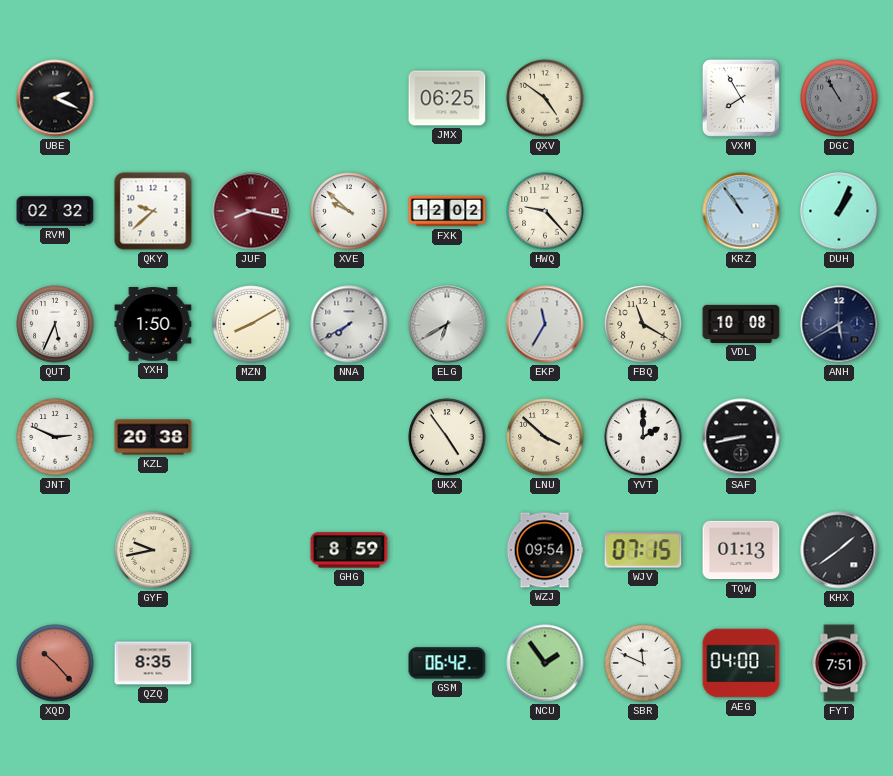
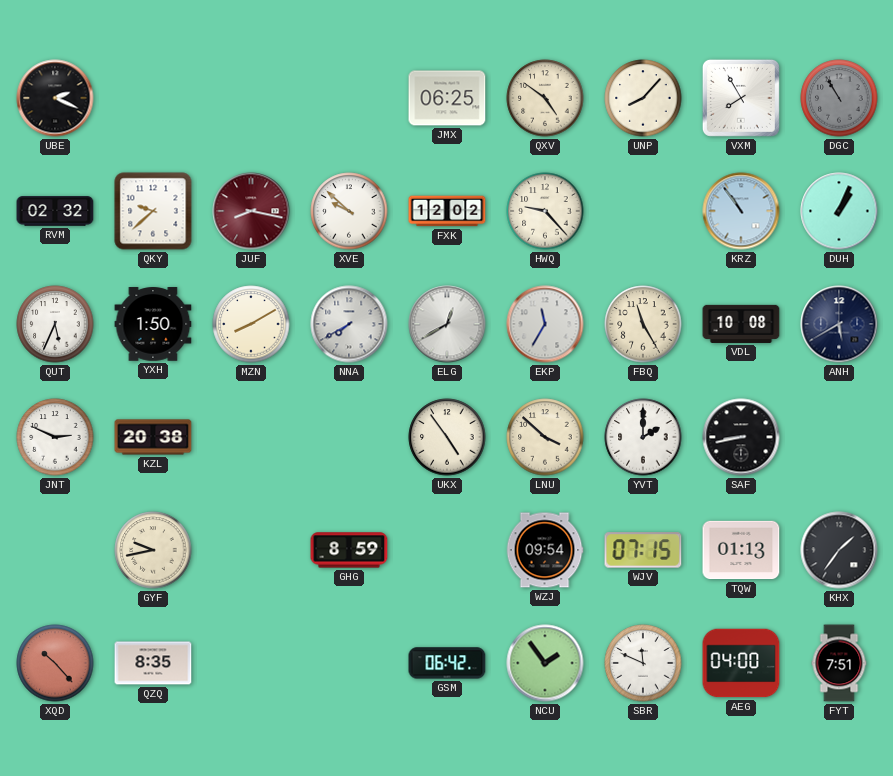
UNP: none -> 8:07
ELG: 6:40 -> 12:40
FBQ: 11:20 -> 11:25
KHX: 1:39 -> 1:36
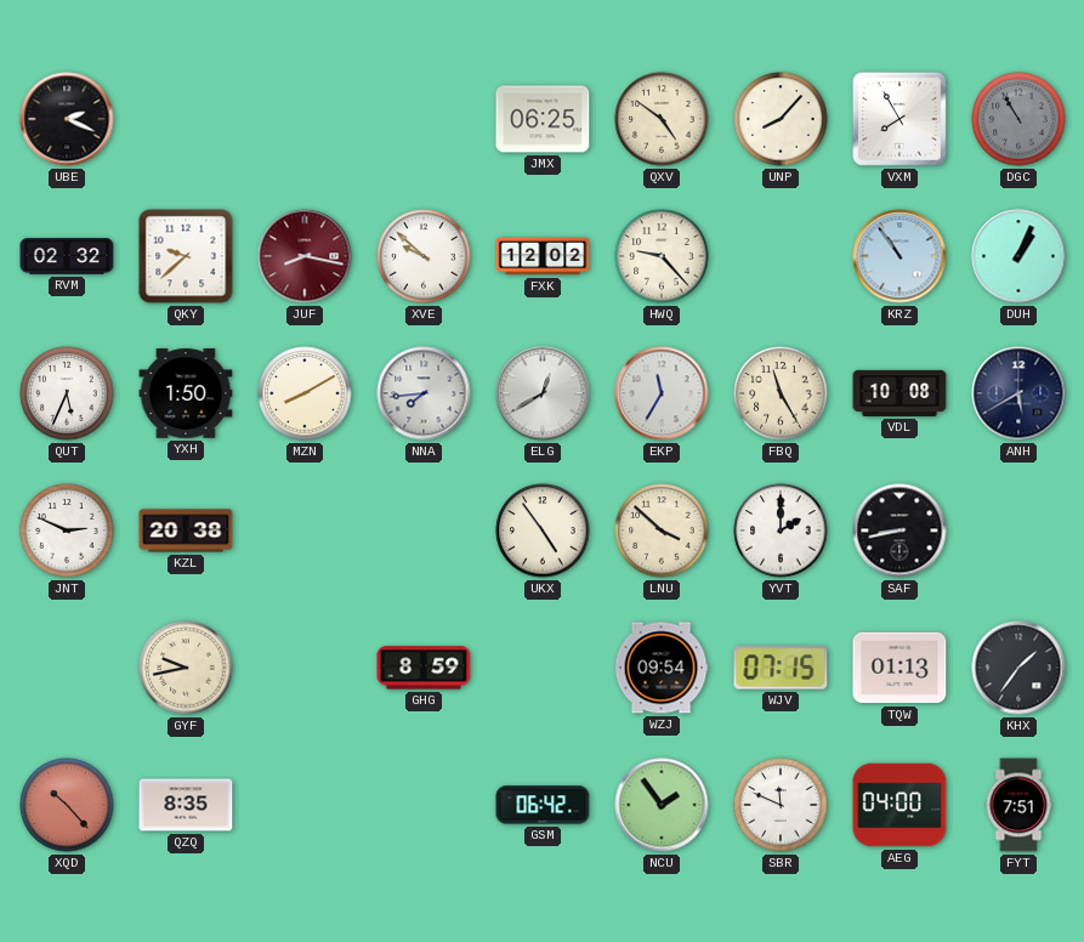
NNA: 7:40 -> 7:44
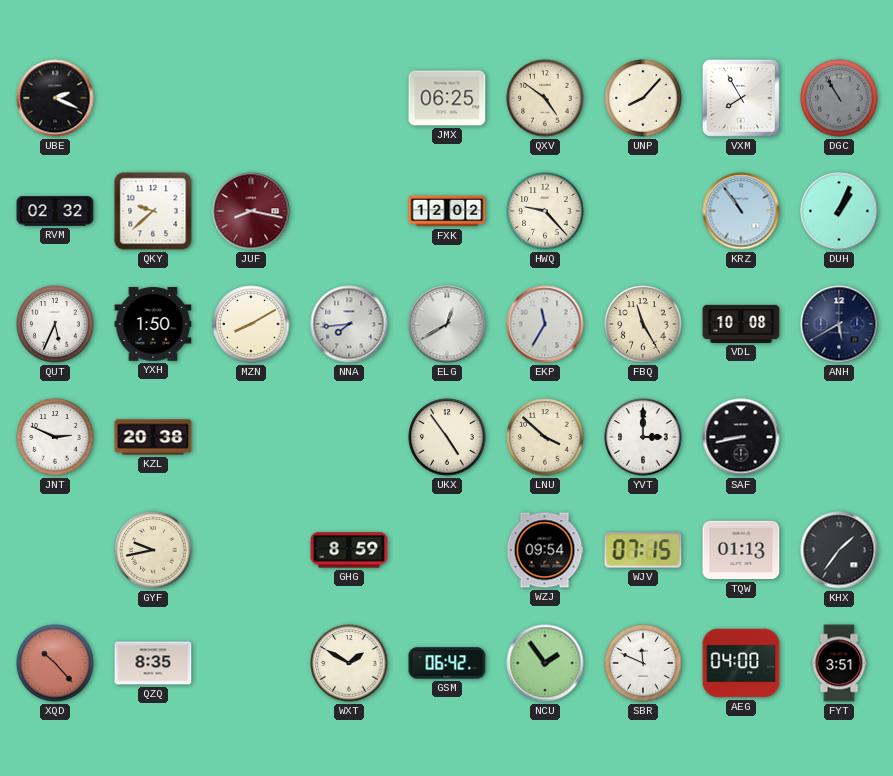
XVE: 9:52 -> none
YVT: 2:00 -> 3:00
WXT: none -> 1:50
FYT: 7:51 -> 3:51
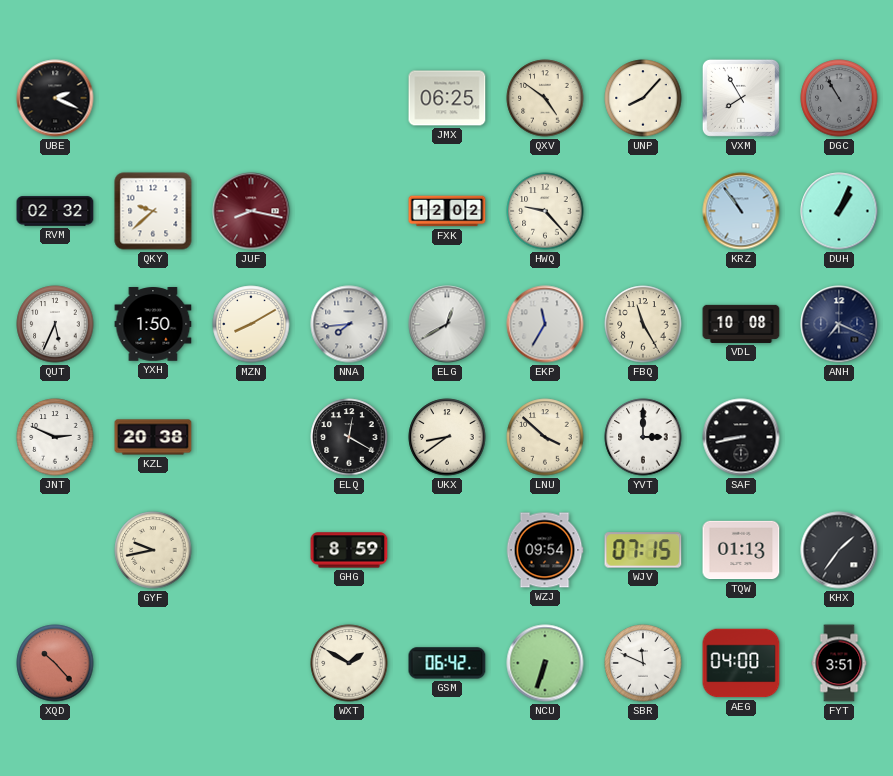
ANH: 5:40 -> 7:19
ELQ: none -> 12:20
UKX: 4:54 -> 8:39
QZQ: 8:35 -> none
NCU: 1:54 -> 6:33
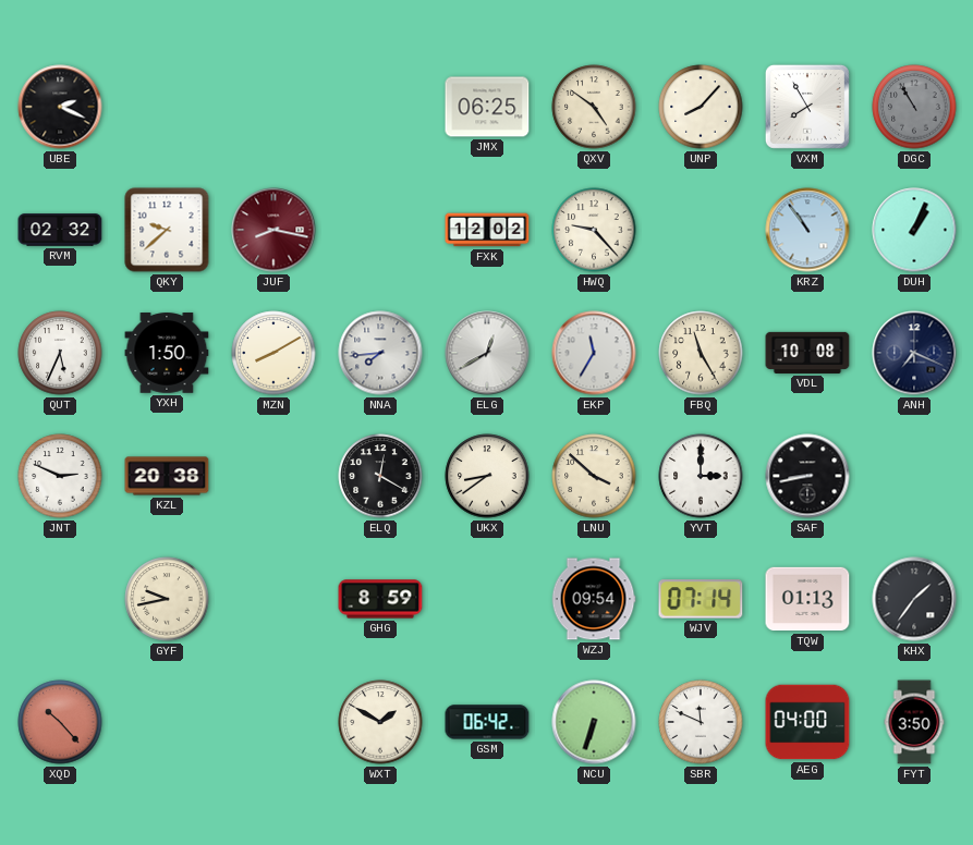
WJV: 07:15 -> 07:14
FYT: 3:51 -> 3:50
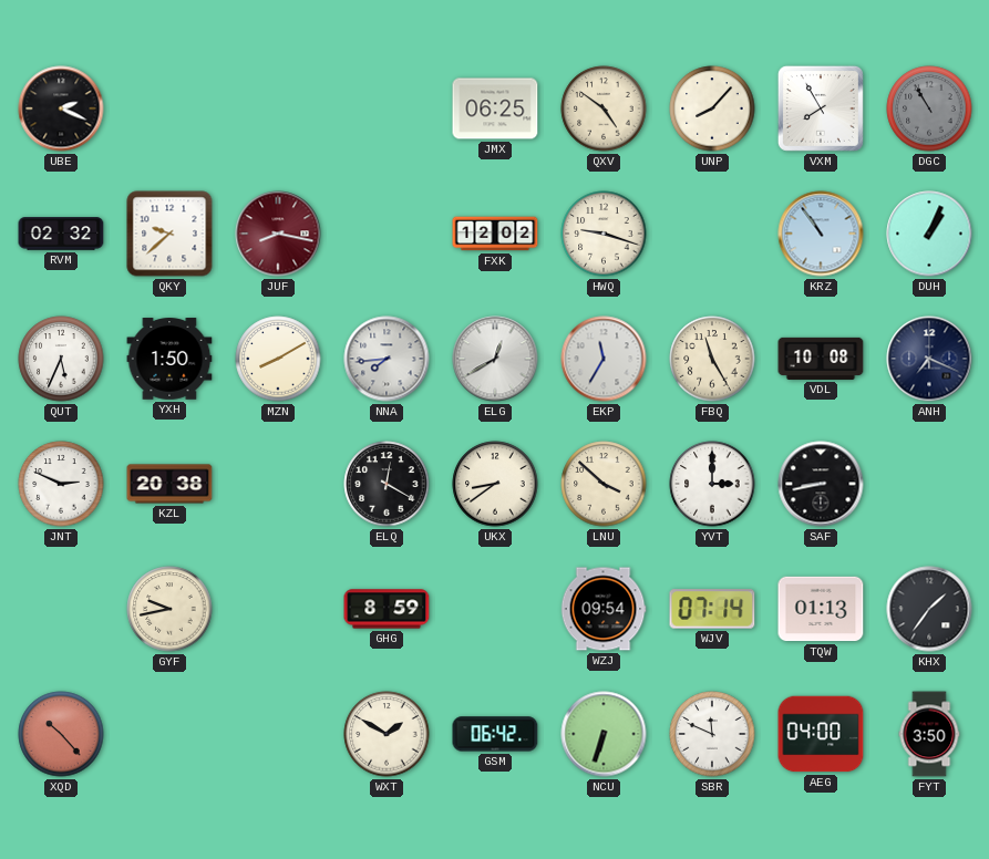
HWQ: 9:23 -> 9:18
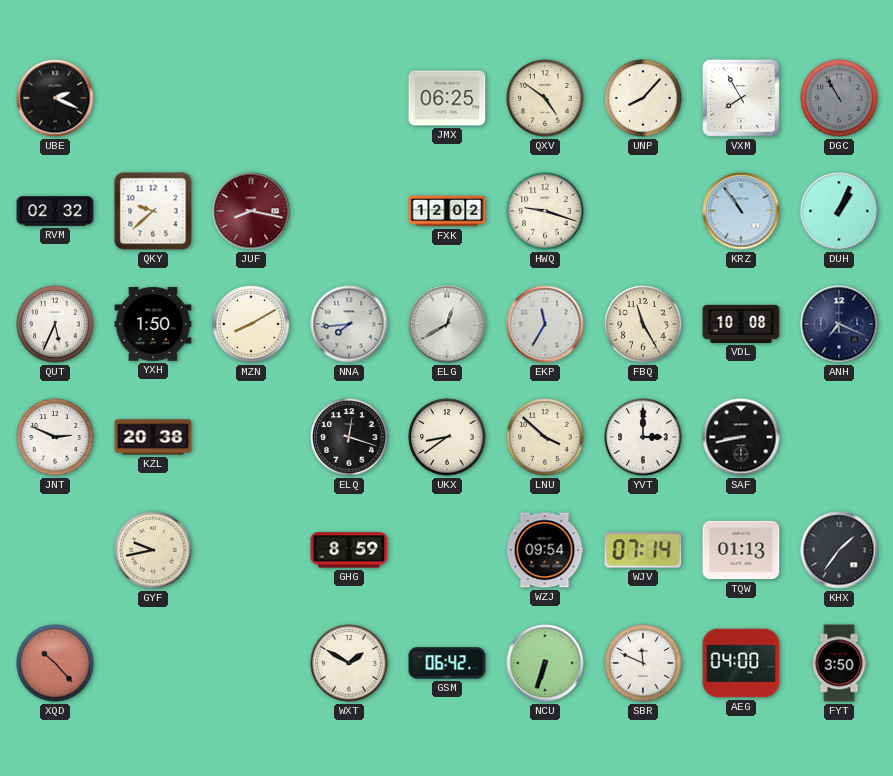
ELQ: 12:20 -> 12:18
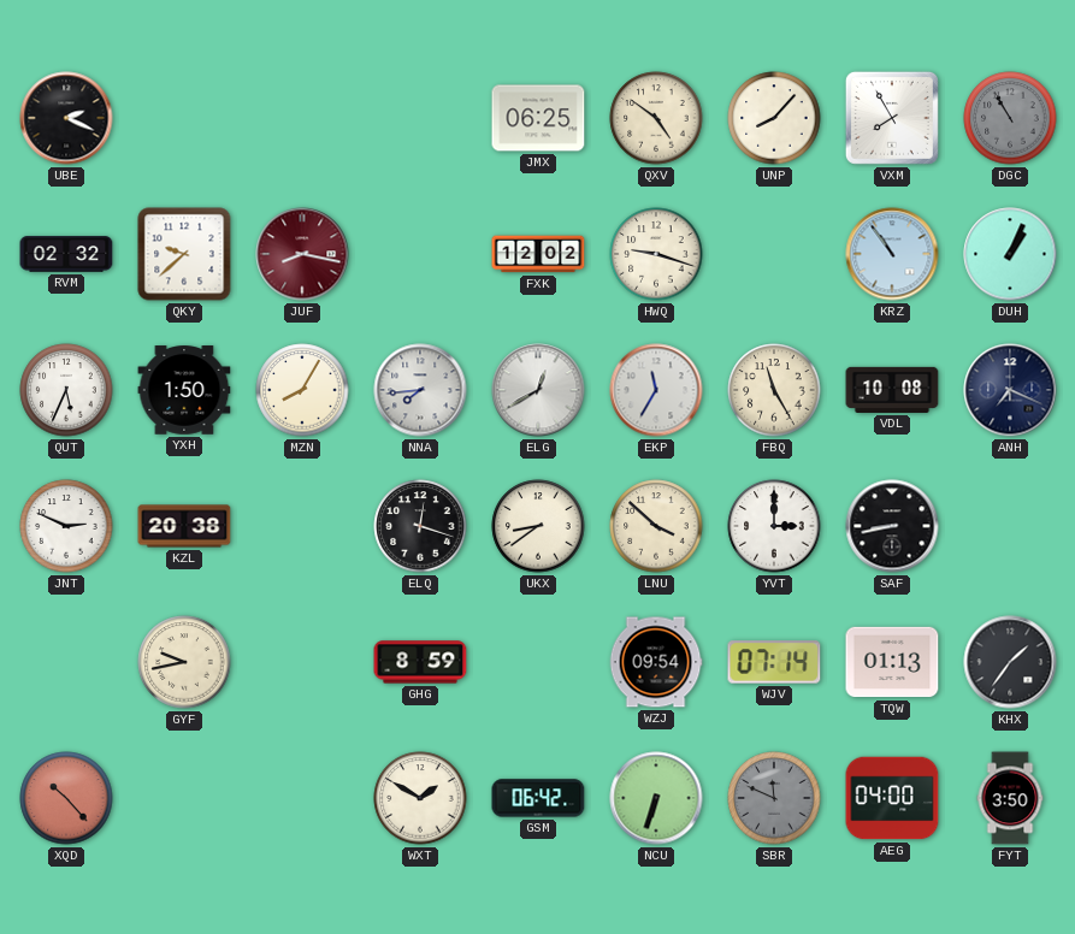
MZN: 8:10 -> 8:05
SBR dial: white -> grey
